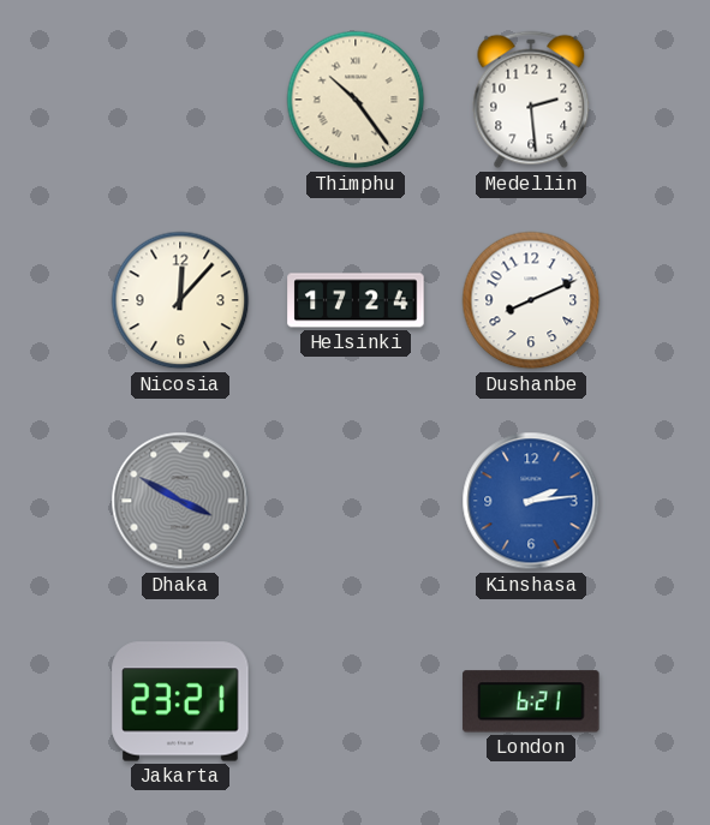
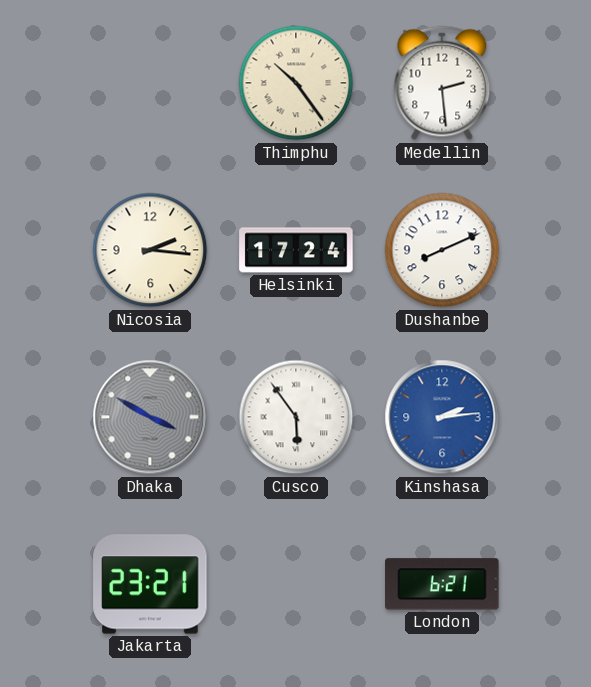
Nicosia: 12:07 -> 2:16
Cusco: none -> 5:54
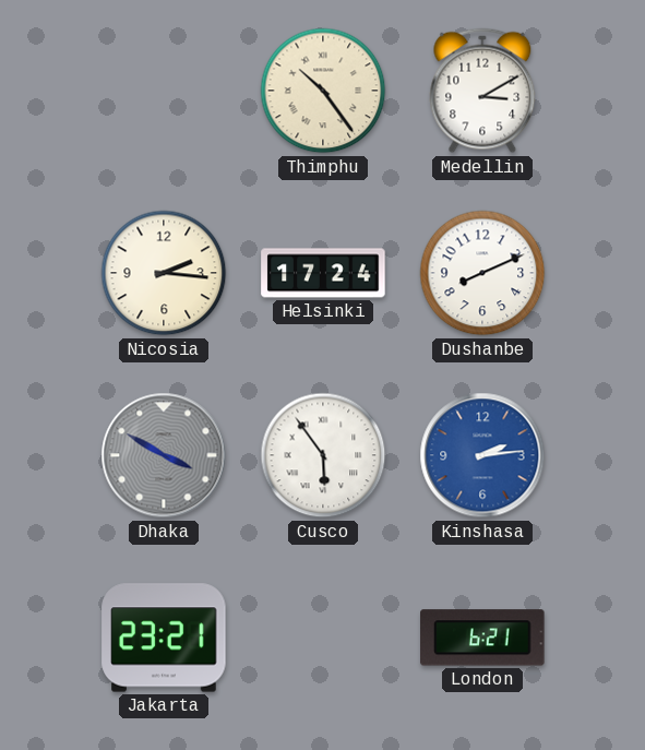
Medellin: 2:29 -> 3:10
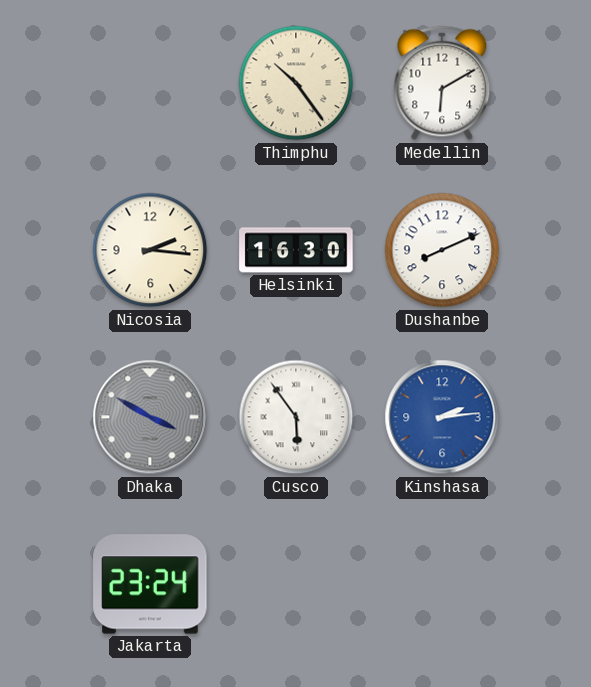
Medellin: 3:10 -> 6:10
Helsinki: 17:24 -> 16:30
Jakarta: 23:21 -> 23:24
London: 6:21 -> none
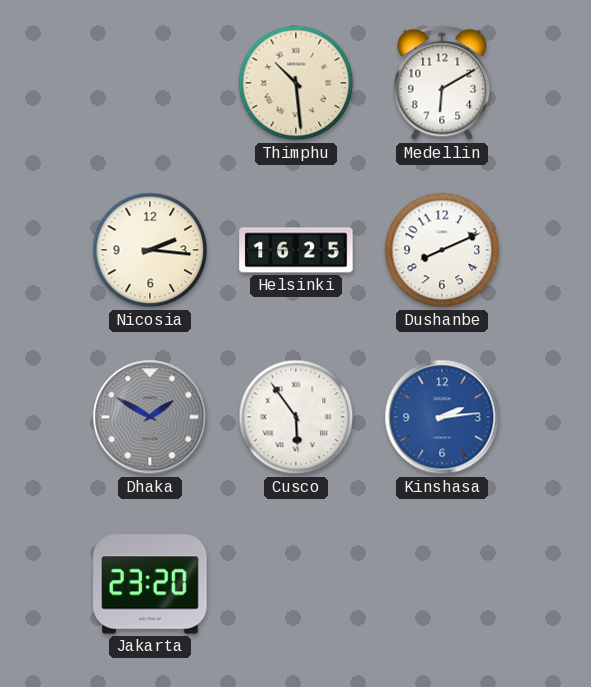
Thimphu: 10:24 -> 10:29
Helsinki: 16:30 -> 16:25
Dhaka: 3:50 -> 1:50
Jakarta: 23:24 -> 23:20
